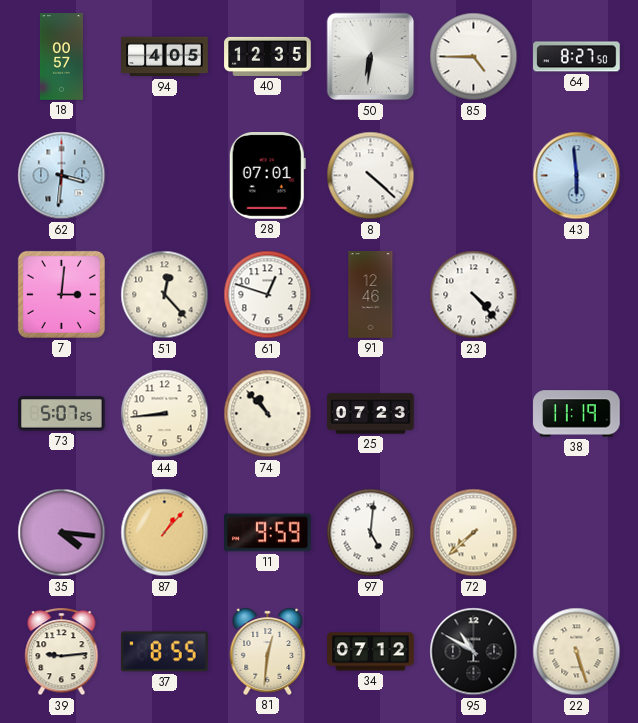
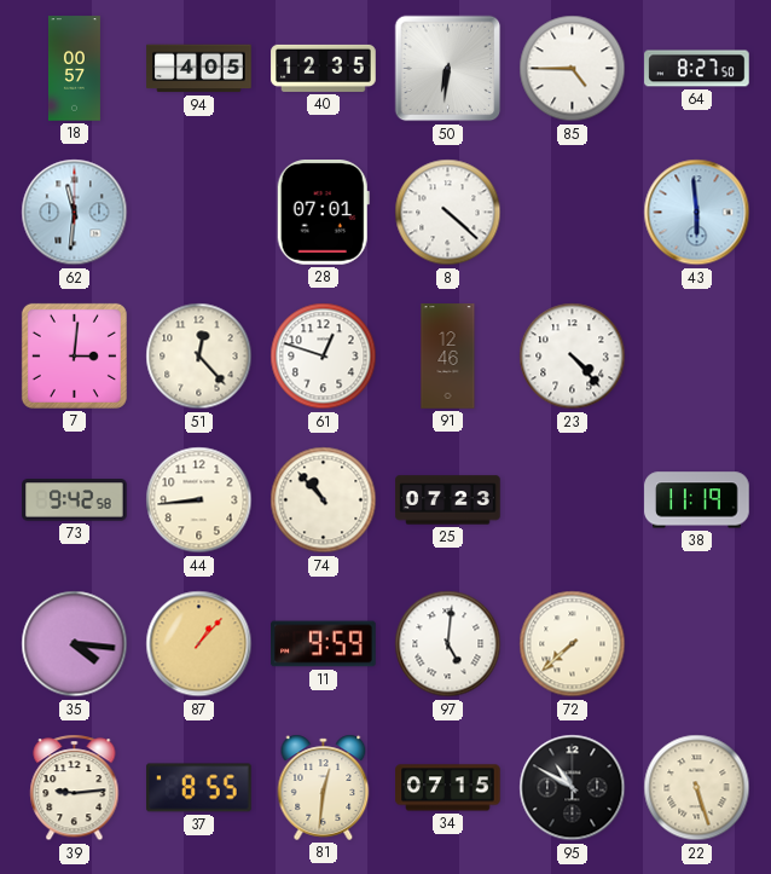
62: 3:31 -> 11:31
73: 5:07 -> 9:42
34: 07:12 -> 07:15
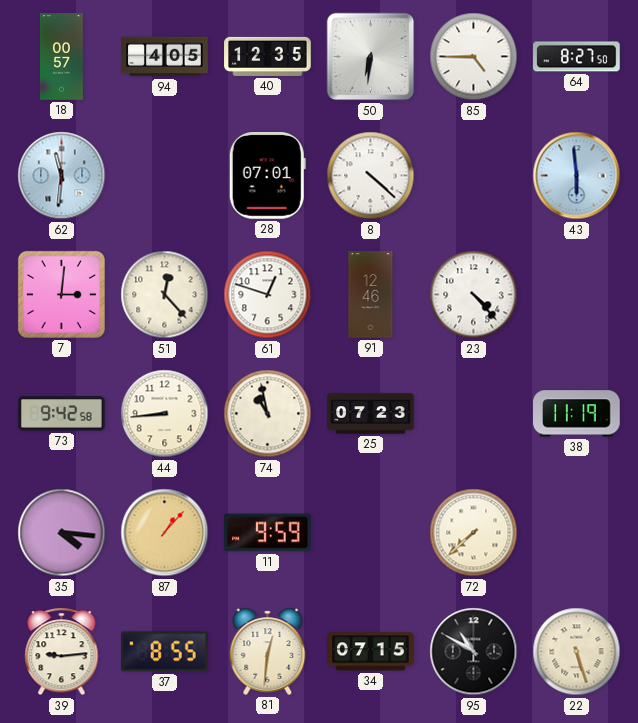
74: 10:53 -> 10:58
97: 5:01 -> none
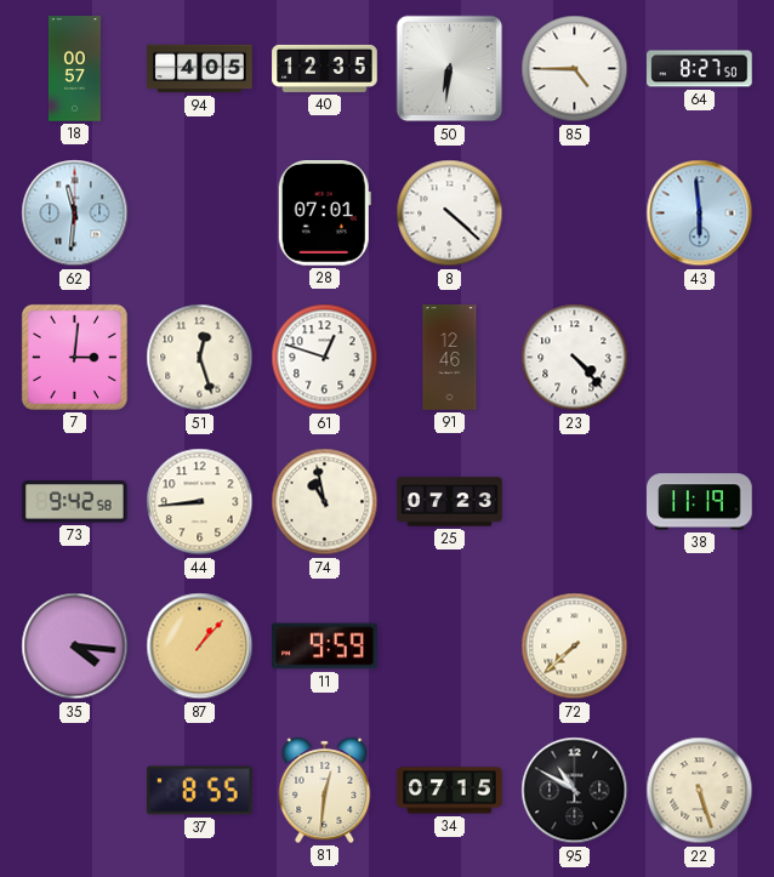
51: 12:23 -> 12:27
39: 9:14 -> none
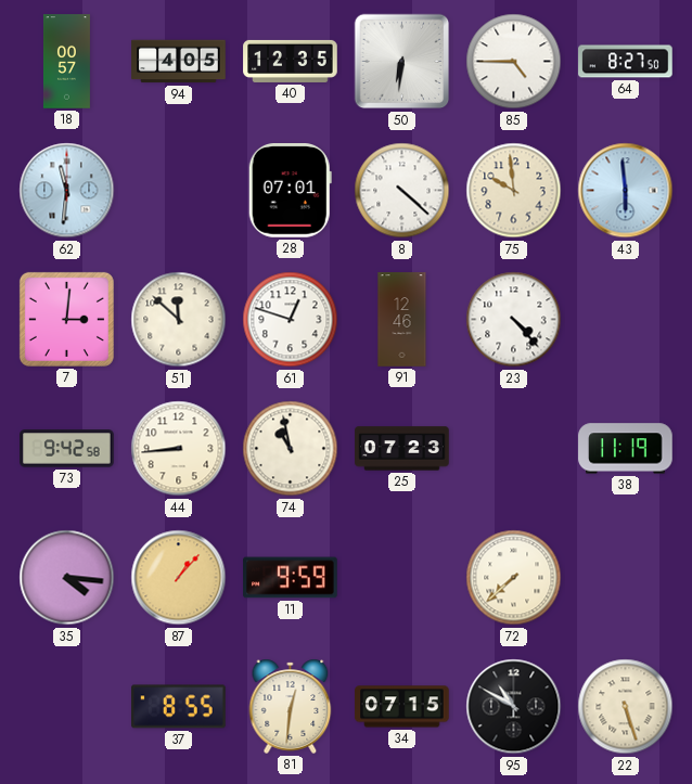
75: none -> 9:59
51: 12:27 -> 11:52
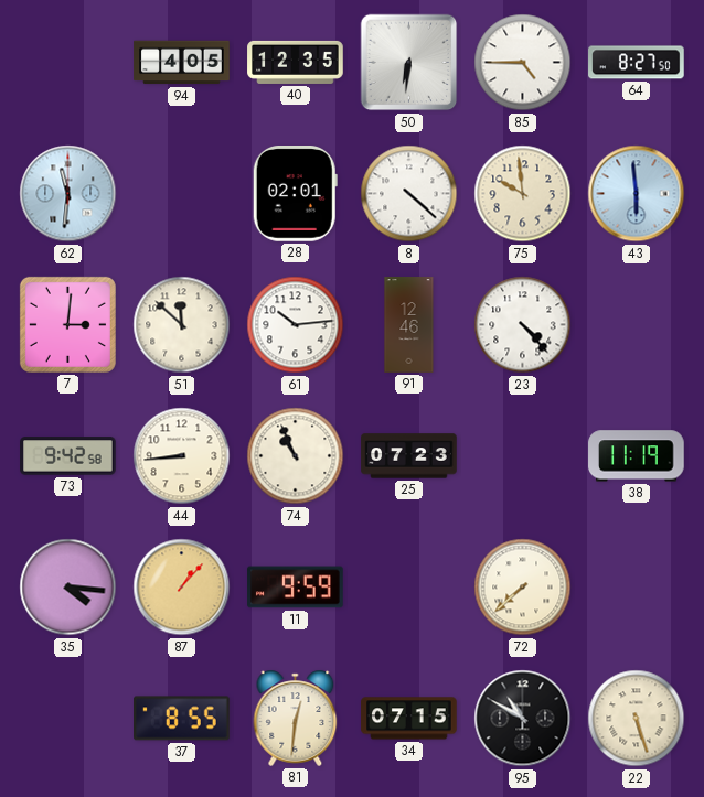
18: 00:57 -> none
28: 07:01 -> 02:01
61: 12:48 -> 10:14
74: 10:58 -> 10:56
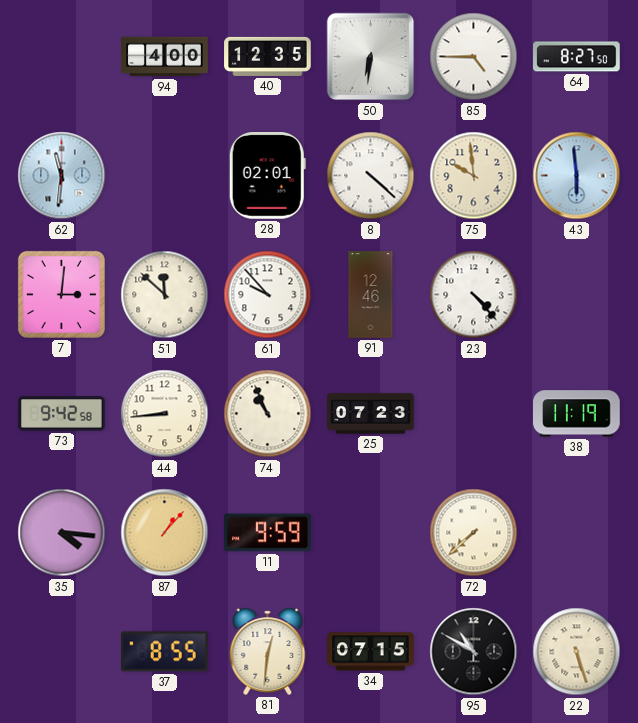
94: 4:05 -> 4:00
61: 10:14 -> 9:53
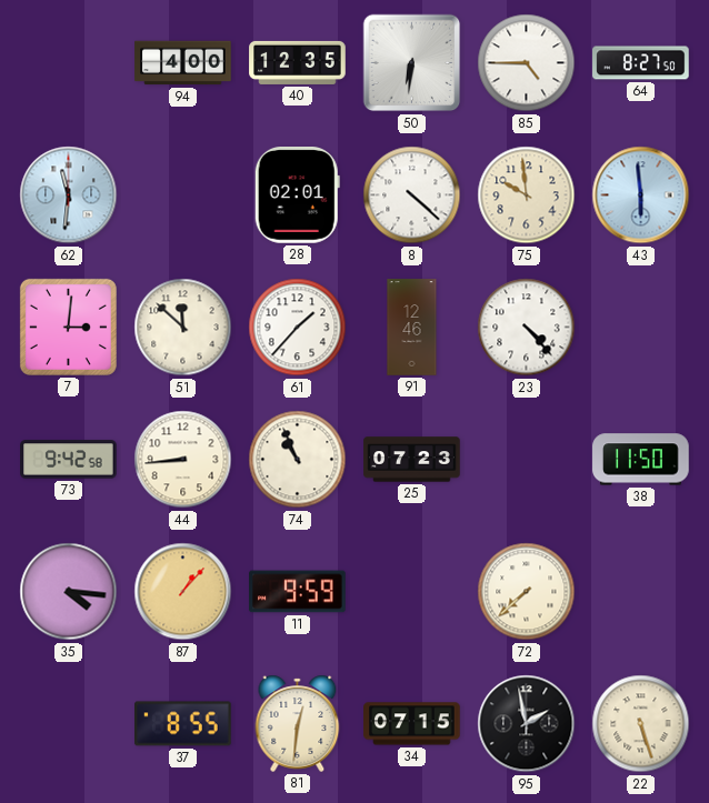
61: 9:53 -> 1:37
38: 11:19 -> 11:50
95: 10:50 -> 1:58
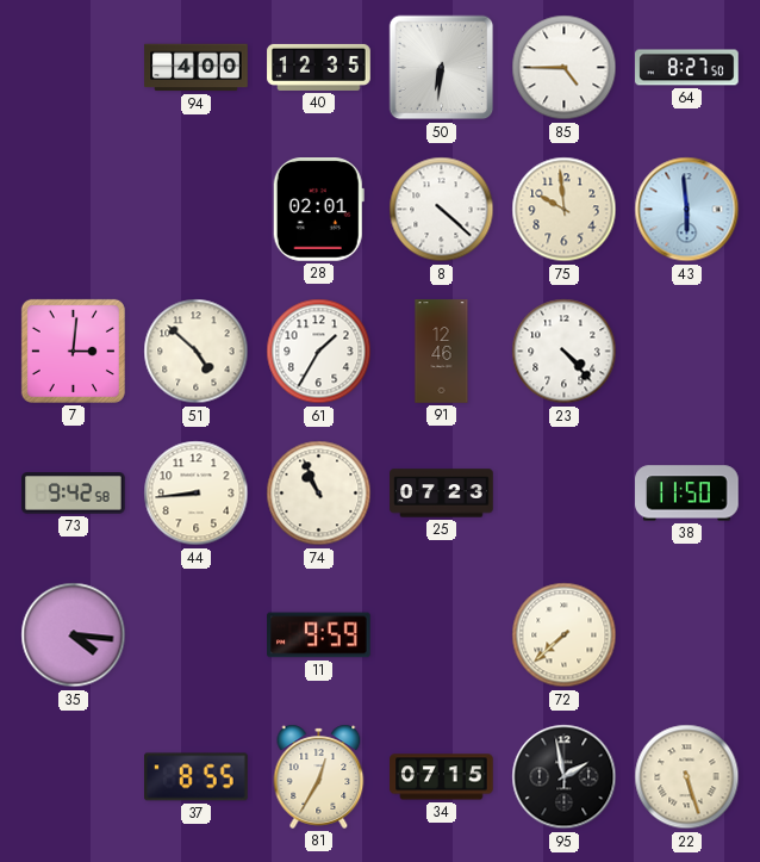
62: 11:31 -> none
51: 11:52 -> 4:52
61: 1:37 -> 1:35
87: 1:07 -> none
81: 12:31 -> 12:35
